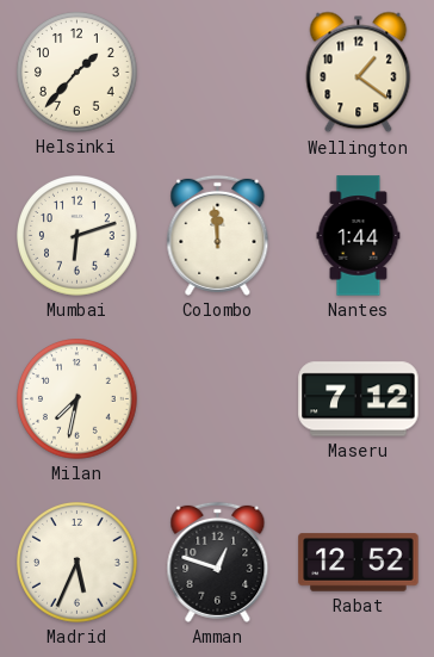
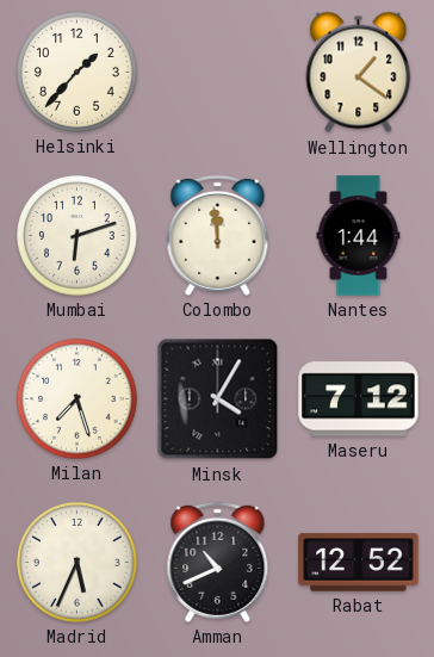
Milan: 7:32 -> 7:27
Minsk: none -> 4:05
Amman: 12:48 -> 10:41
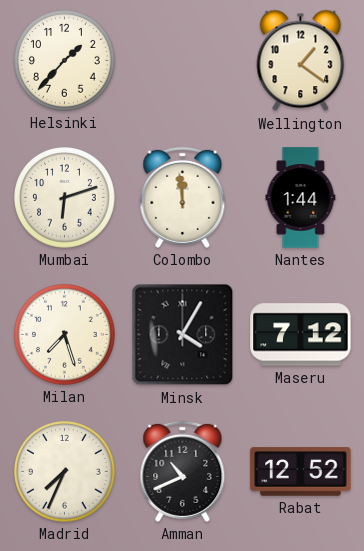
Madrid: 5:34 -> 7:34
